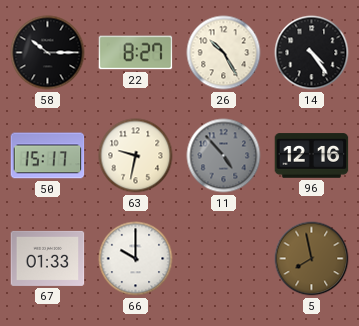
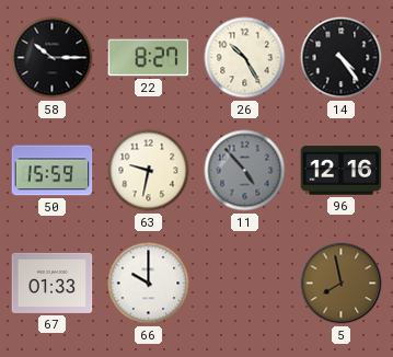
50: 15:17 -> 15:59
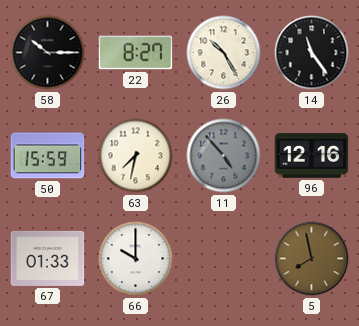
14: 4:24 -> 11:24
63: 9:32 -> 7:32
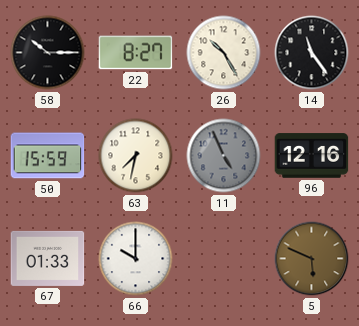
11: 4:53 -> 4:56
5: 7:58 -> 5:49
